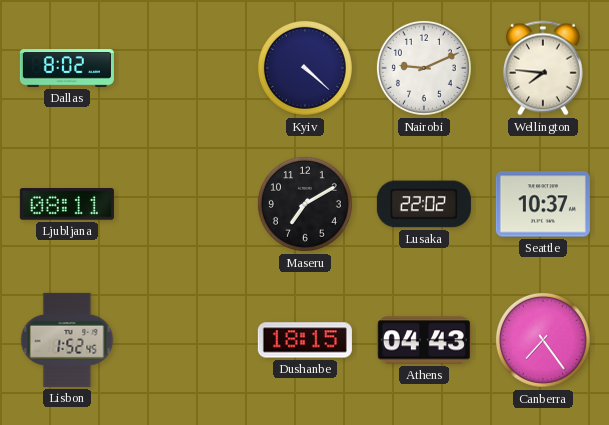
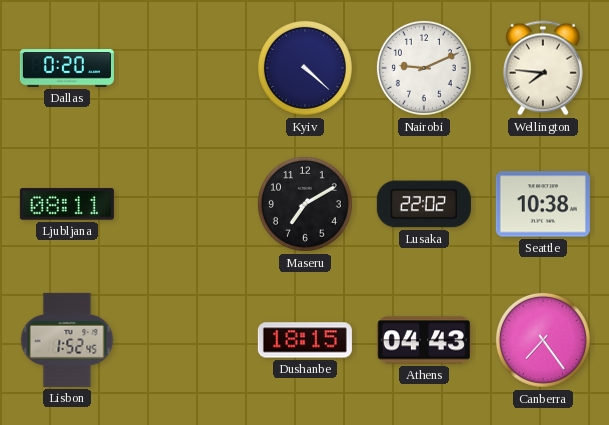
Dallas: 8:02 -> 0:20
Seattle: 10:37 -> 10:38
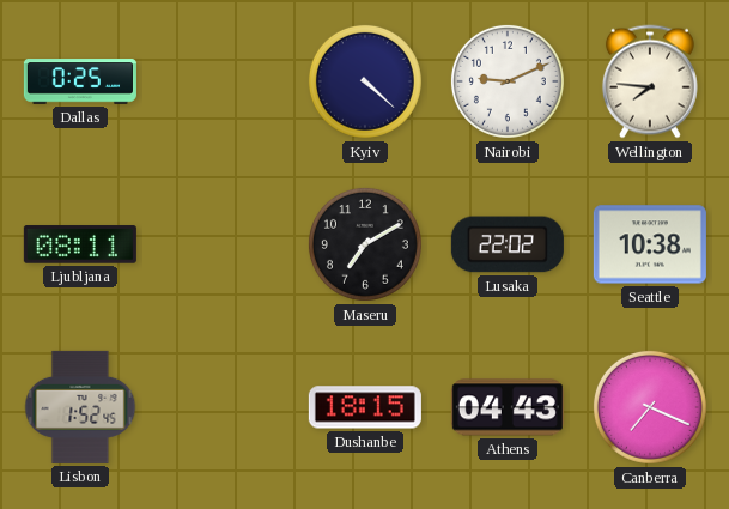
Dallas: 0:20 -> 0:25
Canberra: 7:24 -> 7:19
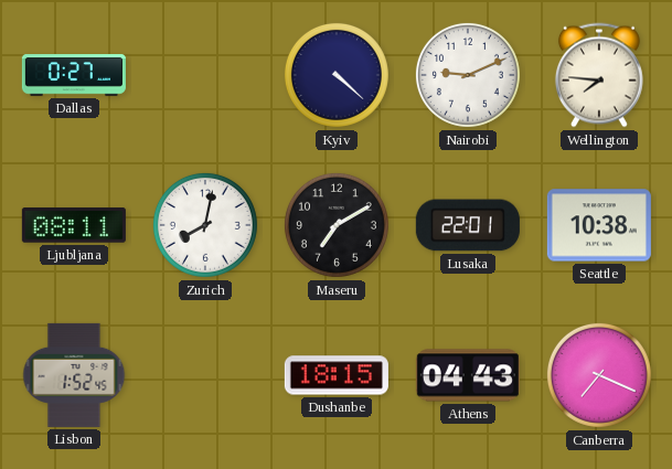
Dallas: 0:25 -> 0:27
Zurich: none -> 8:02
Lusaka: 22:02 -> 22:01
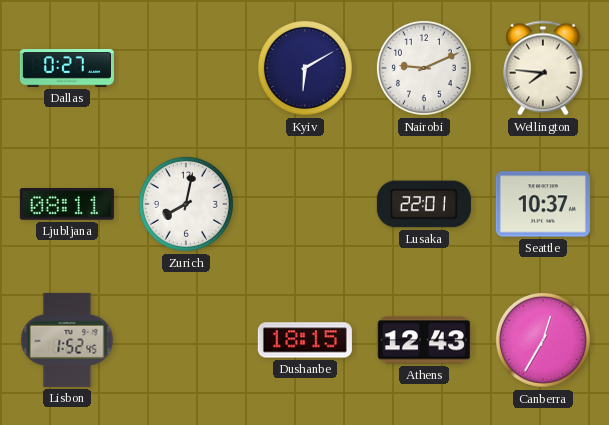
Kyiv: 4:22 -> 6:10
Maseru: 7:10 -> none
Seattle: 10:38 -> 10:37
Athens: 04:43 -> 12:43
Canberra: 7:19 -> 12:35
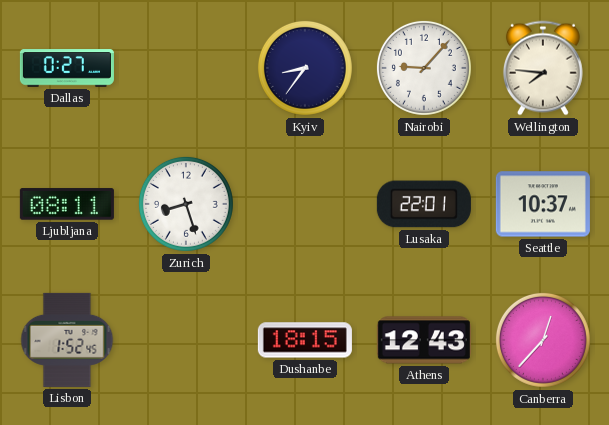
Kyiv: 6:10 -> 8:36
Nairobi: 9:11 -> 9:07
Zurich: 8:02 -> 8:27
Canberra: 12:35 -> 12:37
